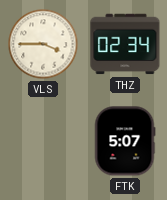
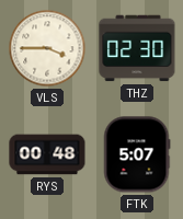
THZ: 02:34 -> 02:30
RYS: none -> 00:48
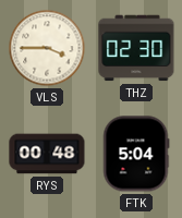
FTK: 5:07 -> 5:04
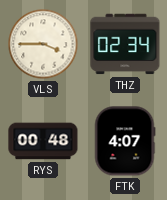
THZ: 02:30 -> 02:34
FTK: 5:04 -> 4:07
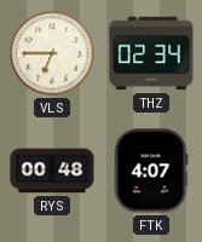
VLS: 3:45 -> 6:45
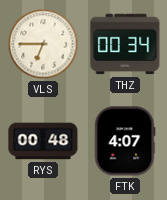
THZ: 02:34 -> 00:34
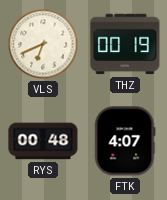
VLS: 6:45 -> 6:41
THZ: 00:34 -> 00:19
